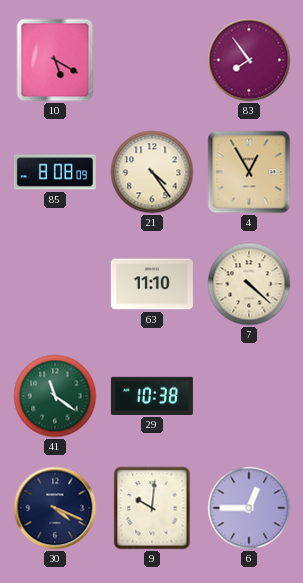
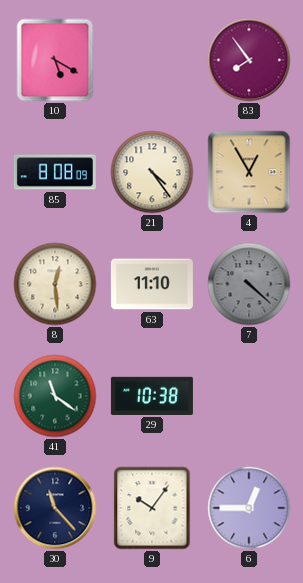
8: none -> 12:29
7 dial: cream -> grey
30: 4:19 -> 11:23
9: 10:01 -> 10:06
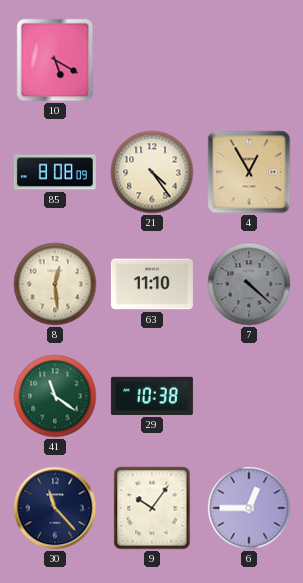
83: 7:54 -> none
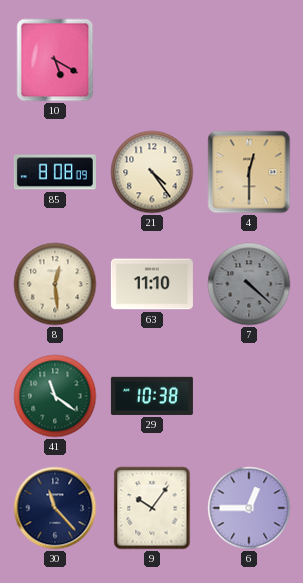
4: 12:55 -> 12:30
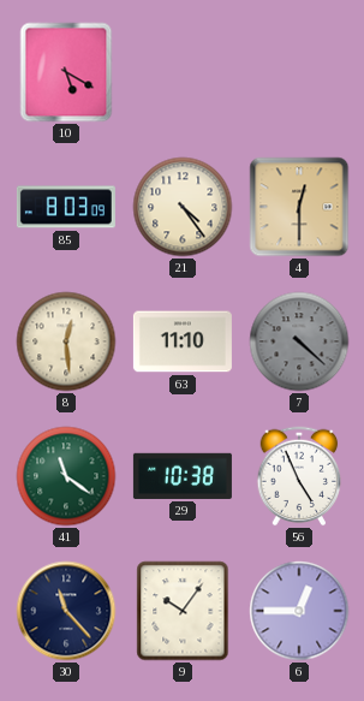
85: 8:08 -> 8:03
56: none -> 4:56
